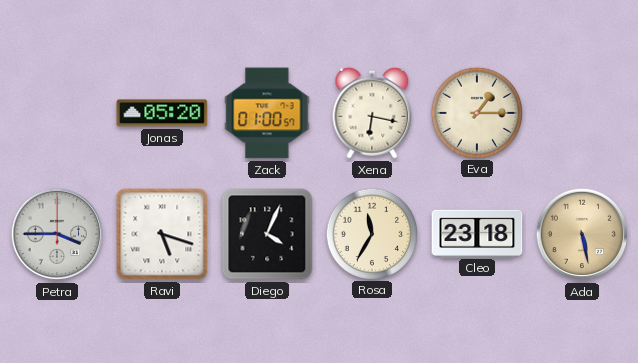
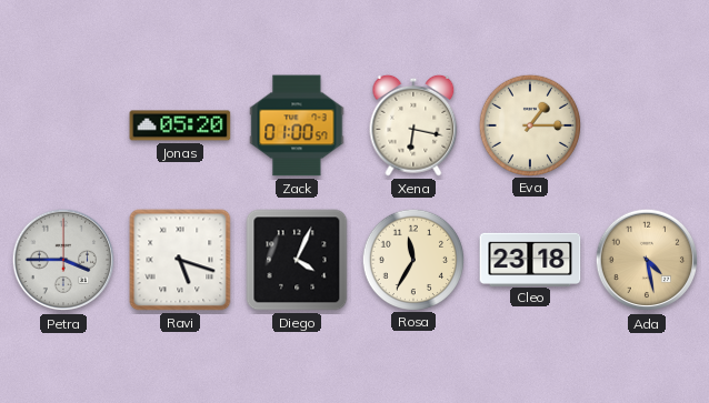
Ada: 5:28 -> 4:28
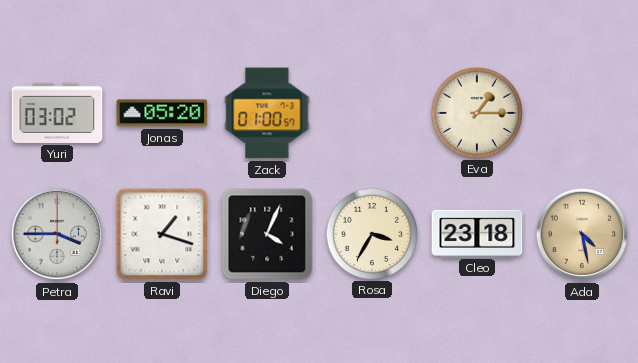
Yuri: none -> 03:02
Xena: 6:17 -> none
Ravi: 5:18 -> 1:18
Rosa: 11:35 -> 3:35
